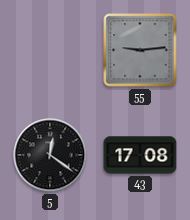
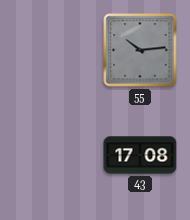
55: 9:14 -> 10:14
5: 12:21 -> none
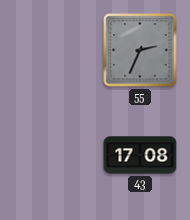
55: 10:14 -> 2:34
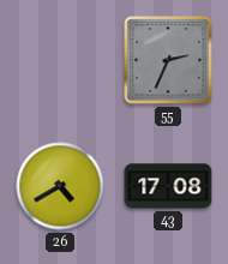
26: none -> 4:40
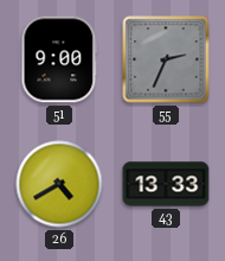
51: none -> 9:00
43: 17:08 -> 13:33
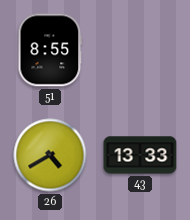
51: 9:00 -> 8:55
55: 2:34 -> none
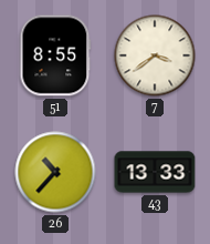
7: none -> 3:39
26: 4:40 -> 10:37
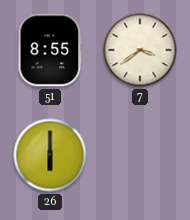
26: 10:37 -> 6:00
43: 13:33 -> none
